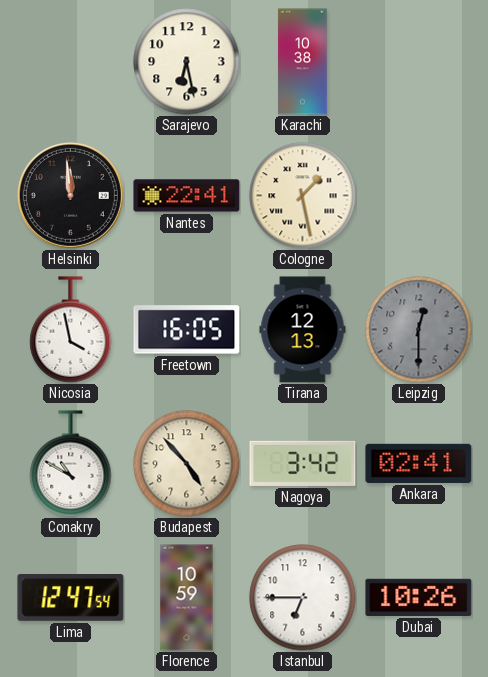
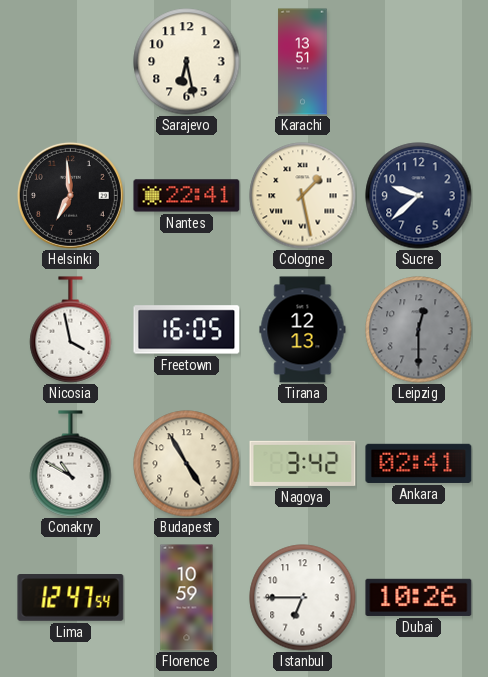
Karachi: 10:38 -> 13:51
Helsinki: 11:59 -> 6:59
Sucre: none -> 9:38
Budapest: 4:53 -> 4:55
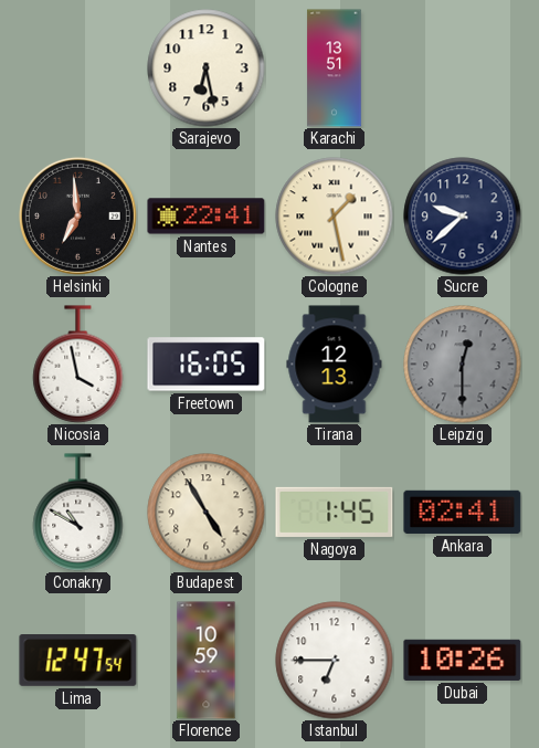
Nagoya: 3:42 -> 1:45
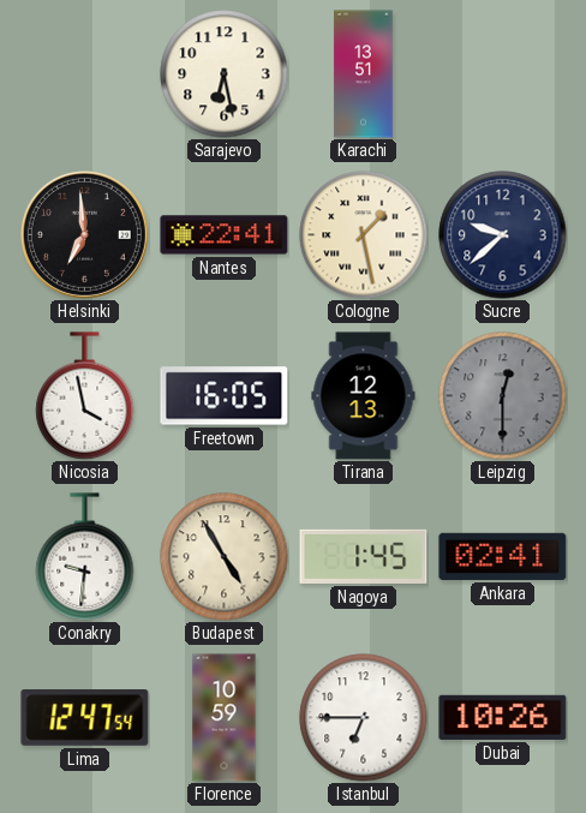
Conakry: 10:50 -> 9:31
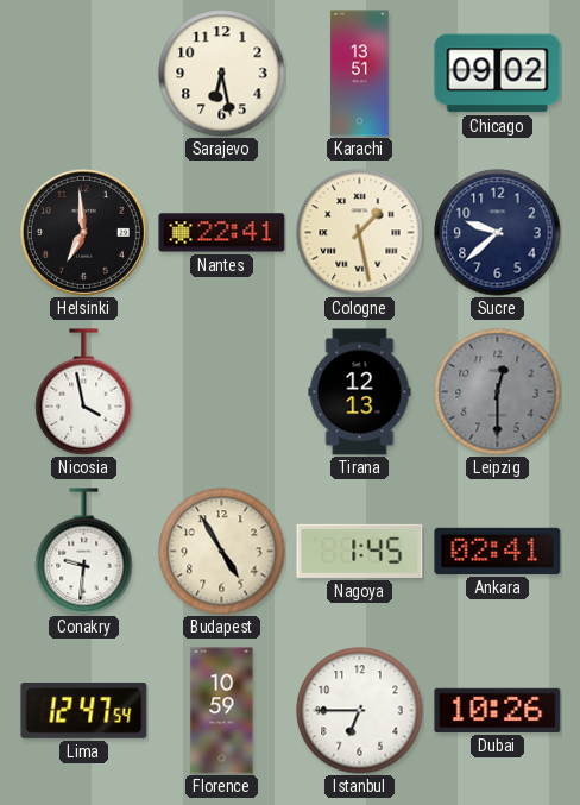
Chicago: none -> 09:02
Freetown: 16:05 -> none
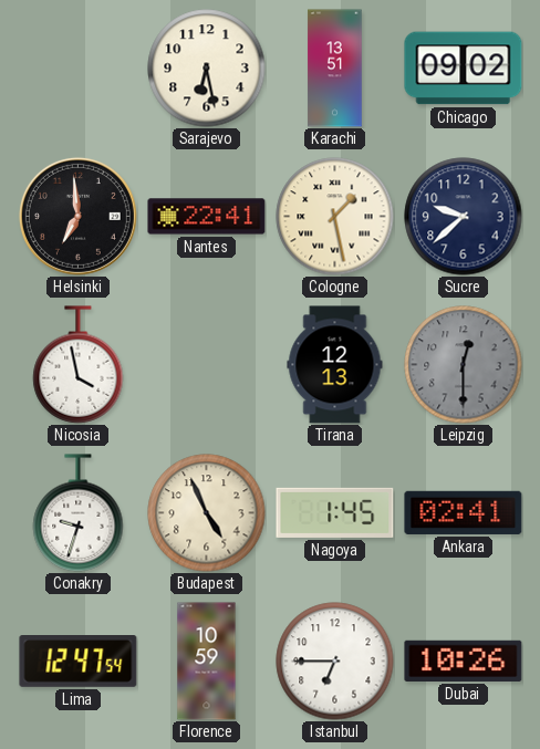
Conakry: 9:31 -> 9:33
Budapest: 4:55 -> 4:56
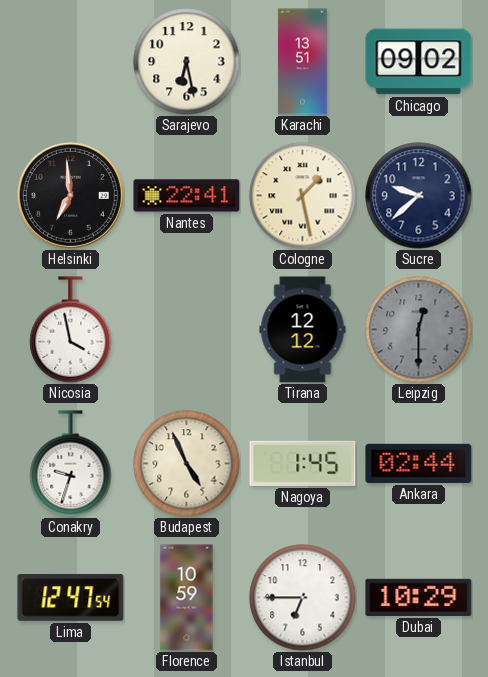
Tirana: 12:13 -> 12:12
Ankara: 02:41 -> 02:44
Dubai: 10:26 -> 10:29
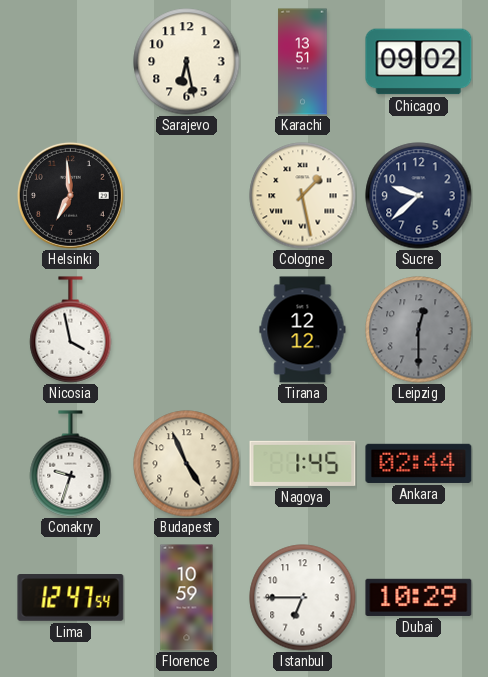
Nantes: 22:41 -> none
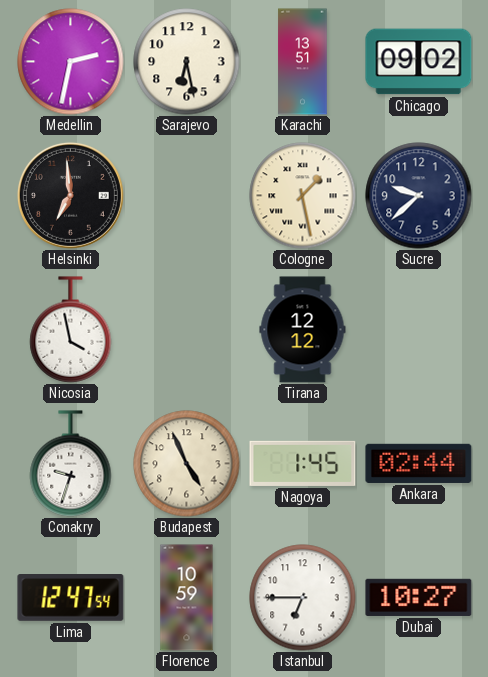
Medellin: none -> 2:32
Leipzig: 12:30 -> none
Dubai: 10:29 -> 10:27
